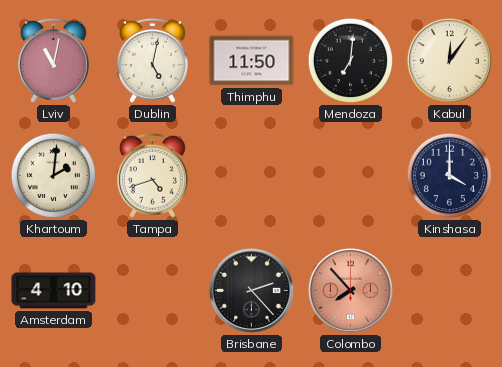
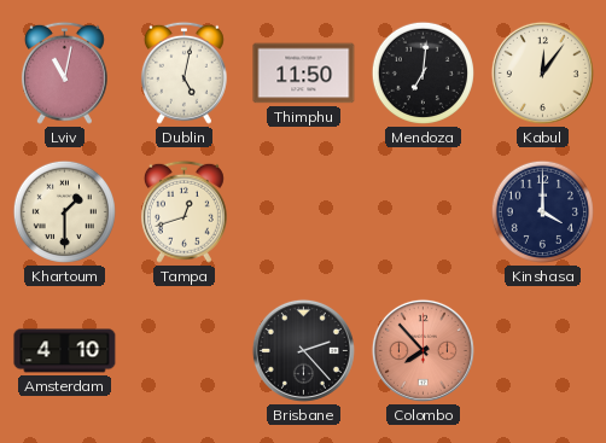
Khartoum: 2:01 -> 1:30
Tampa: 4:42 -> 12:42
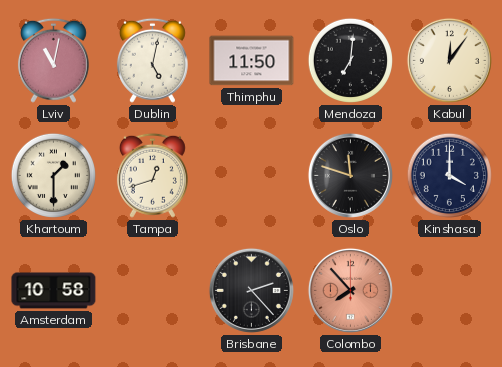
Oslo: none -> 11:48
Amsterdam: 4:10 -> 10:58
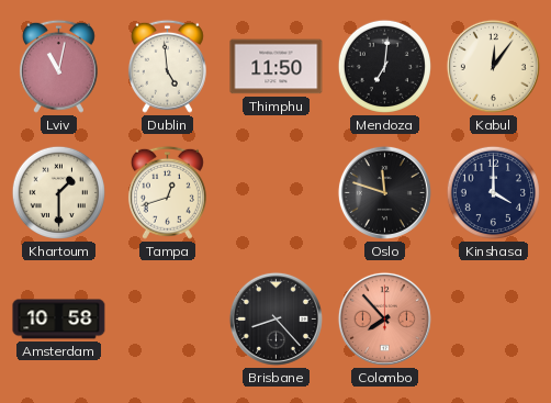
Dublin: 5:02 -> 4:59
Brisbane: 2:23 -> 8:23
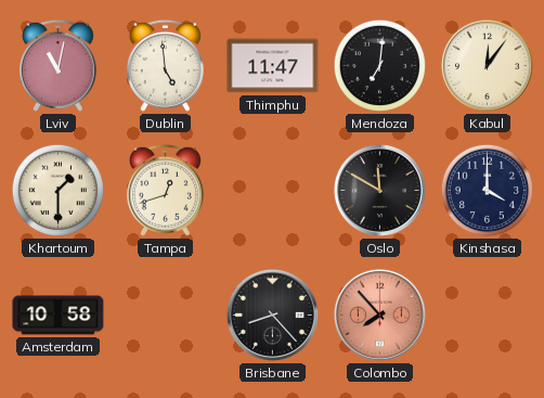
Thimphu: 11:50 -> 11:47
Oslo: 11:48 -> 11:50
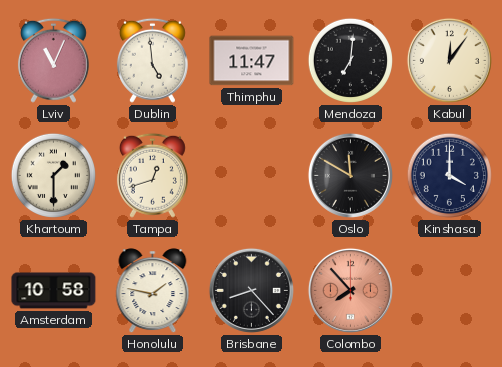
Lviv: 11:02 -> 11:04
Honolulu: none -> 1:47
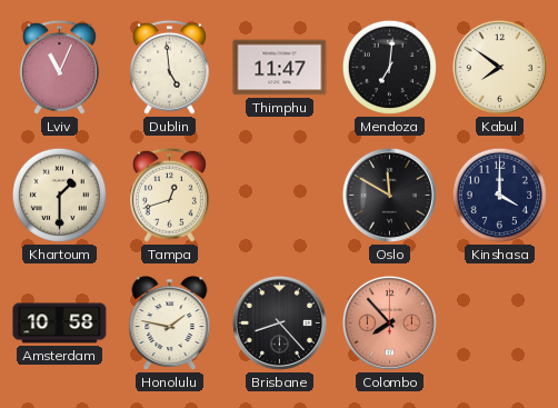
Kabul: 12:06 -> 7:51
